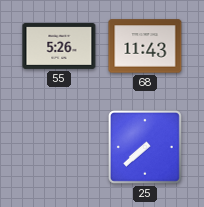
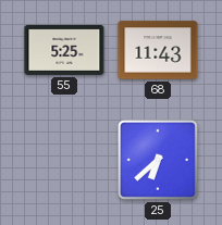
55: 5:26 -> 5:25
25: 7:38 -> 6:38
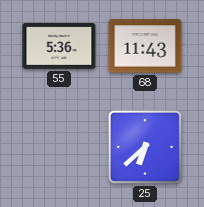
55: 5:25 -> 5:36
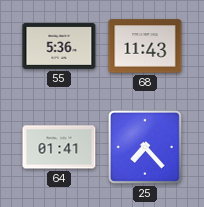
64: none -> 01:41
25: 6:38 -> 7:23
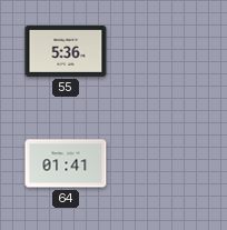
68: 11:43 -> none
25: 7:23 -> none
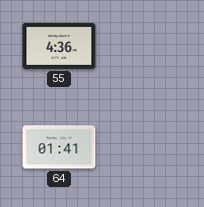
55: 5:36 -> 4:36
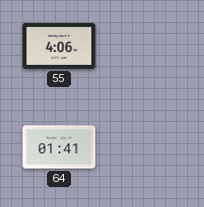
55: 4:36 -> 4:06
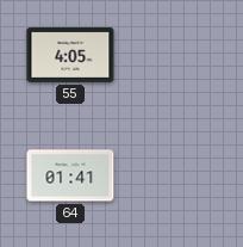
55: 4:06 -> 4:05
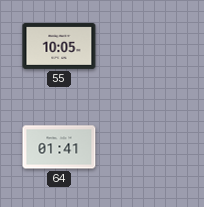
55: 4:05 -> 10:05
